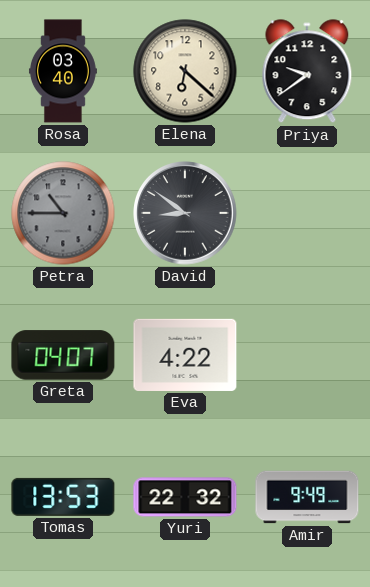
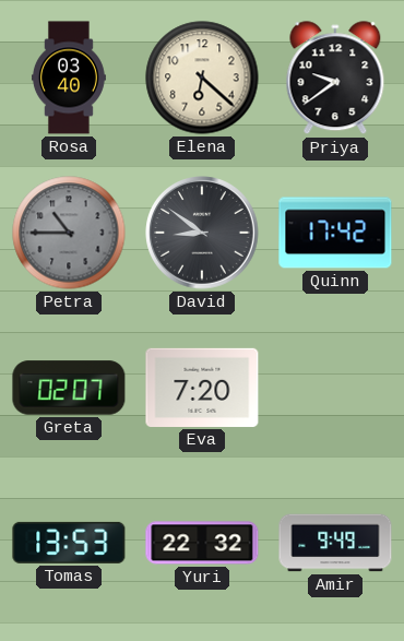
Quinn: none -> 17:42
Greta: 04:07 -> 02:07
Eva: 4:22 -> 7:20
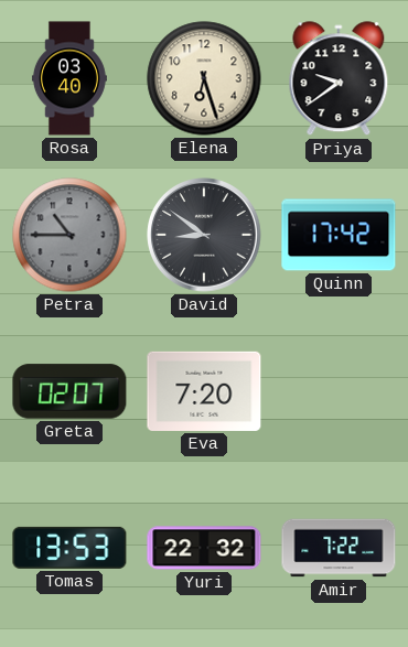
Elena: 6:22 -> 6:27
Amir: 9:49 -> 7:22
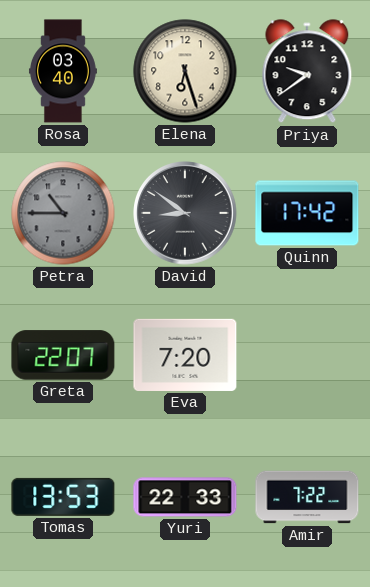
Greta: 02:07 -> 22:07
Yuri: 22:32 -> 22:33
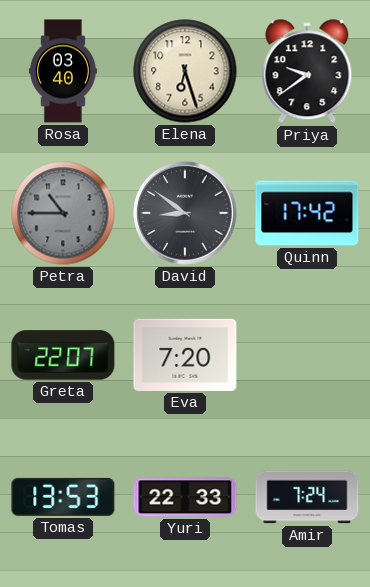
Amir: 7:22 -> 7:24
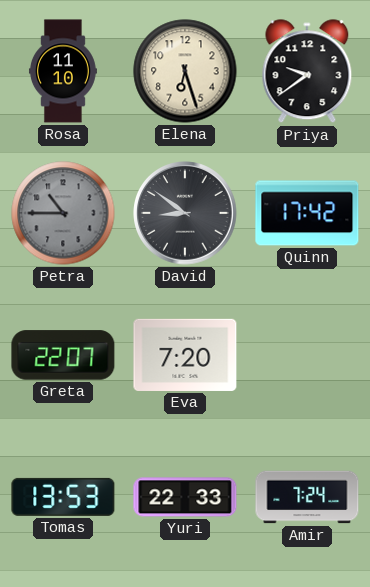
Rosa: 03:40 -> 11:10
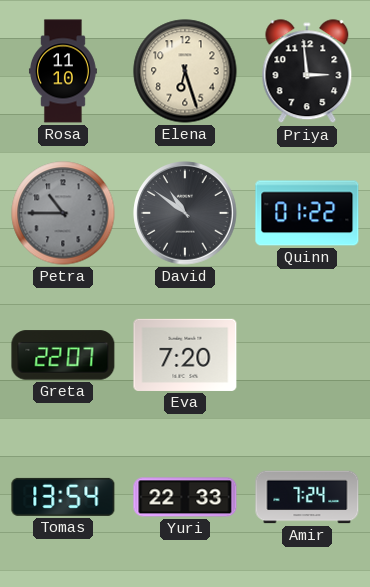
Priya: 9:39 -> 2:59
David: 8:51 -> 10:51
Quinn: 17:42 -> 01:22
Tomas: 13:53 -> 13:54
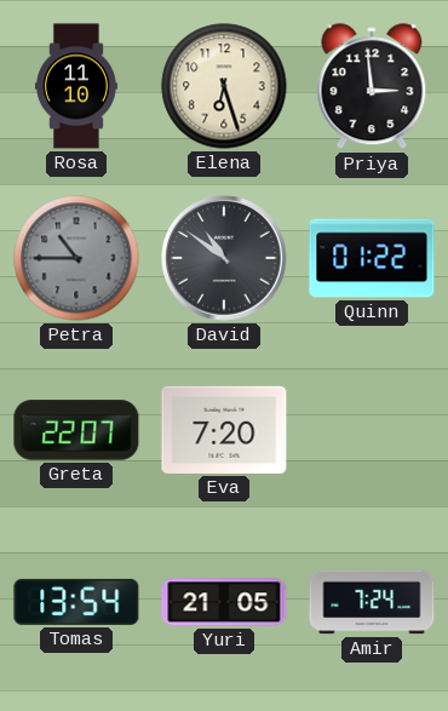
Yuri: 22:33 -> 21:05
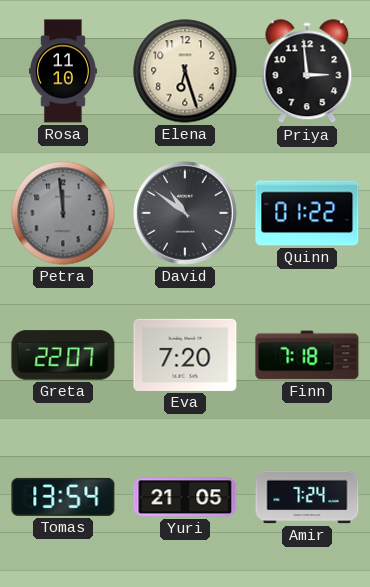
Petra: 10:45 -> 11:59
Finn: none -> 7:18
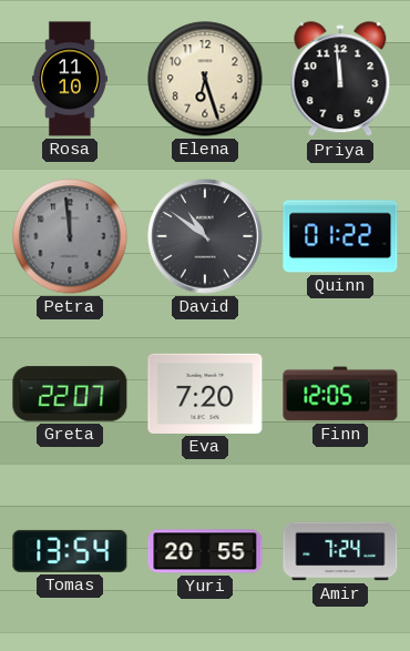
Priya: 2:59 -> 11:59
Finn: 7:18 -> 12:05
Yuri: 21:05 -> 20:55
